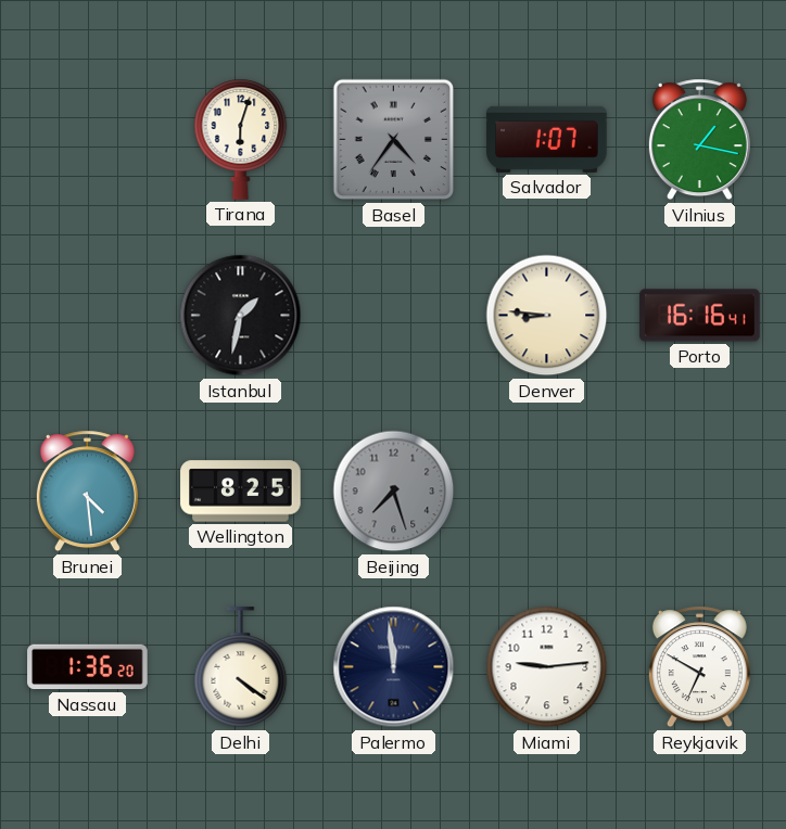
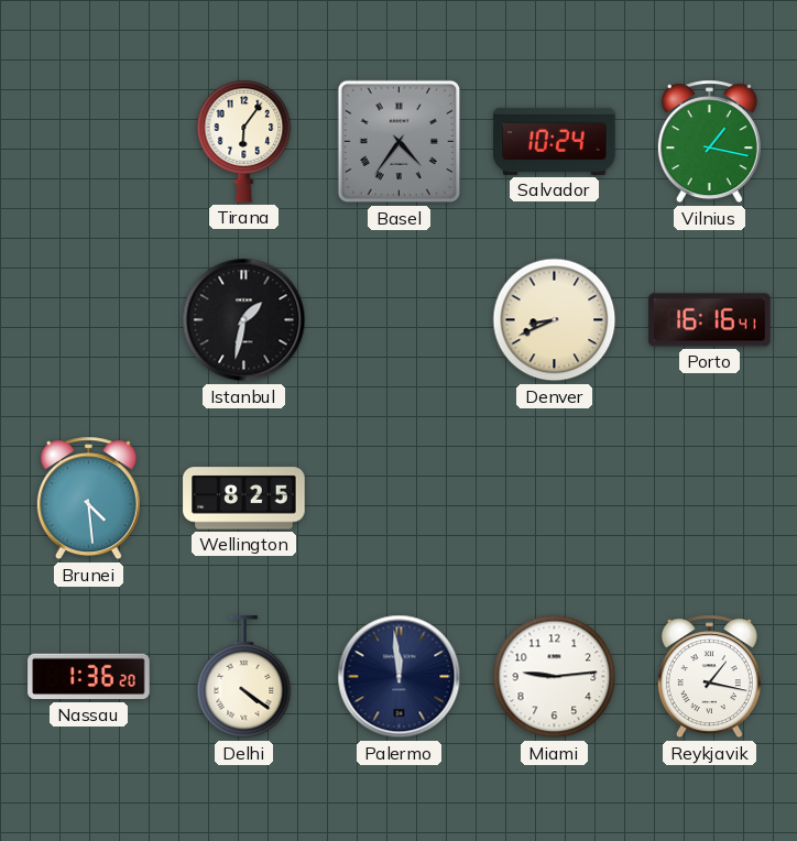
Tirana: 6:03 -> 6:06
Salvador: 1:07 -> 10:24
Denver: 8:46 -> 8:41
Beijing: 7:27 -> none
Reykjavik: 6:50 -> 1:17
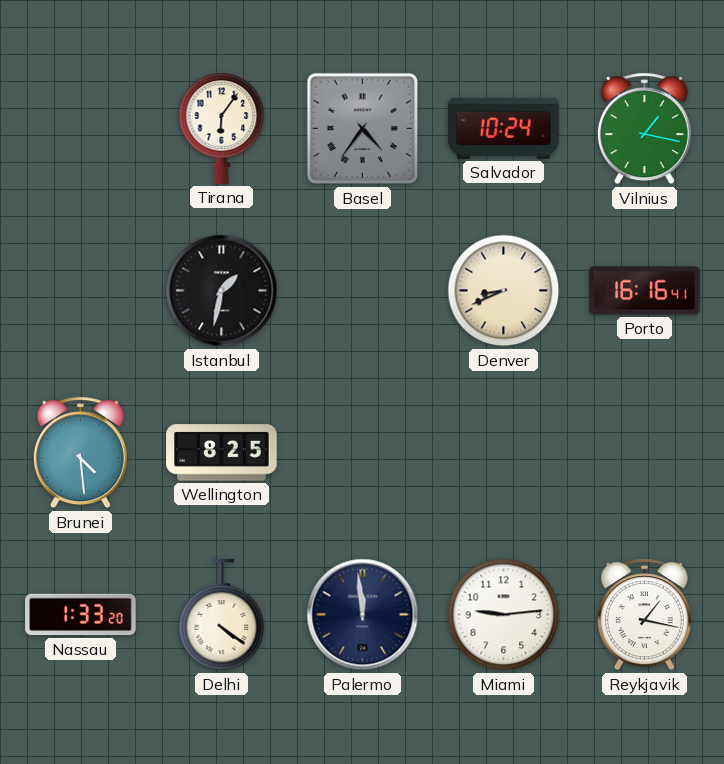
Nassau: 1:36 -> 1:33
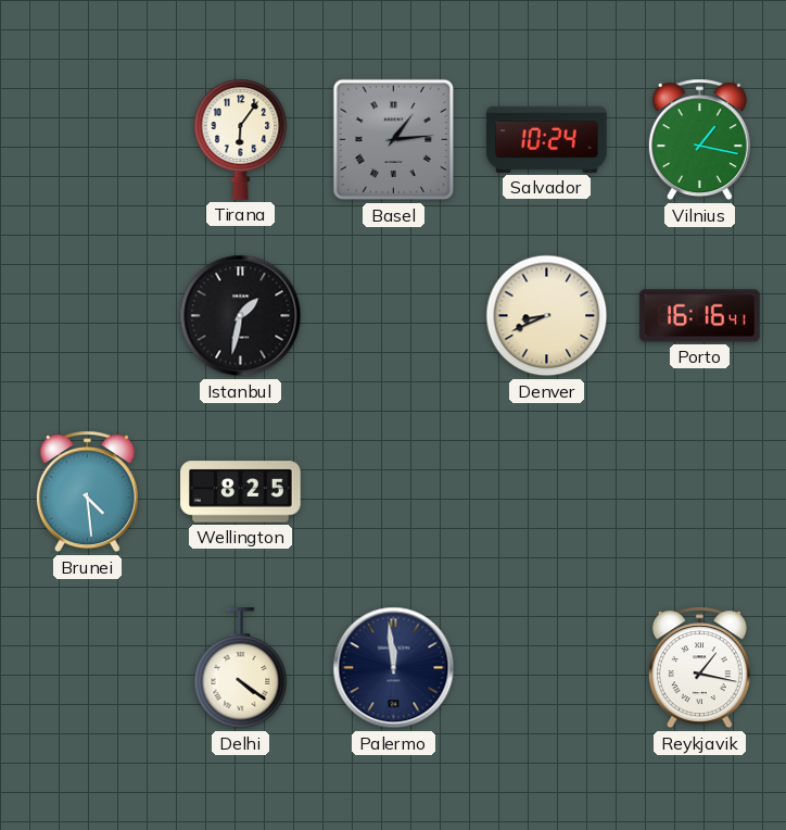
Basel: 4:36 -> 1:14
Nassau: 1:33 -> none
Miami: 9:14 -> none
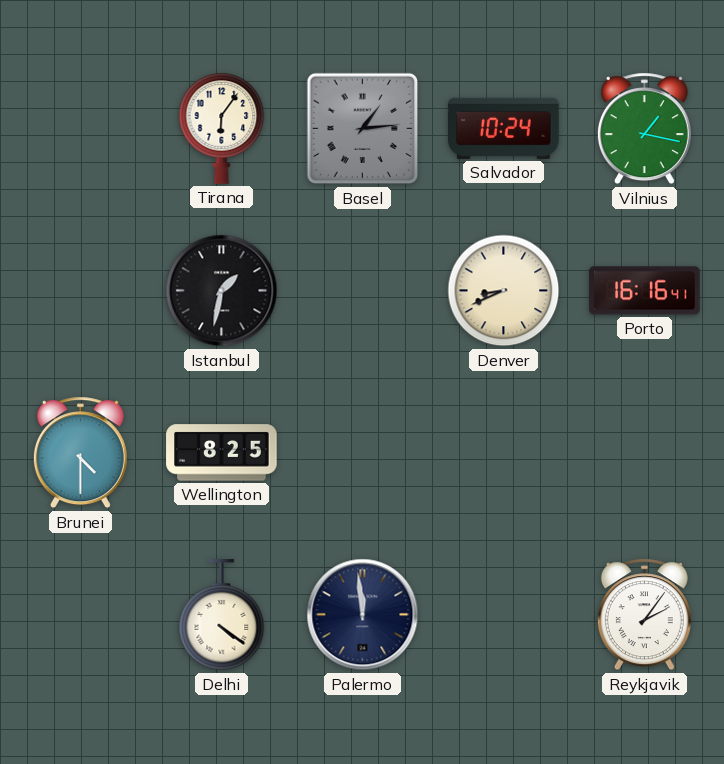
Brunei: 4:29 -> 4:30
Reykjavik: 1:17 -> 2:06
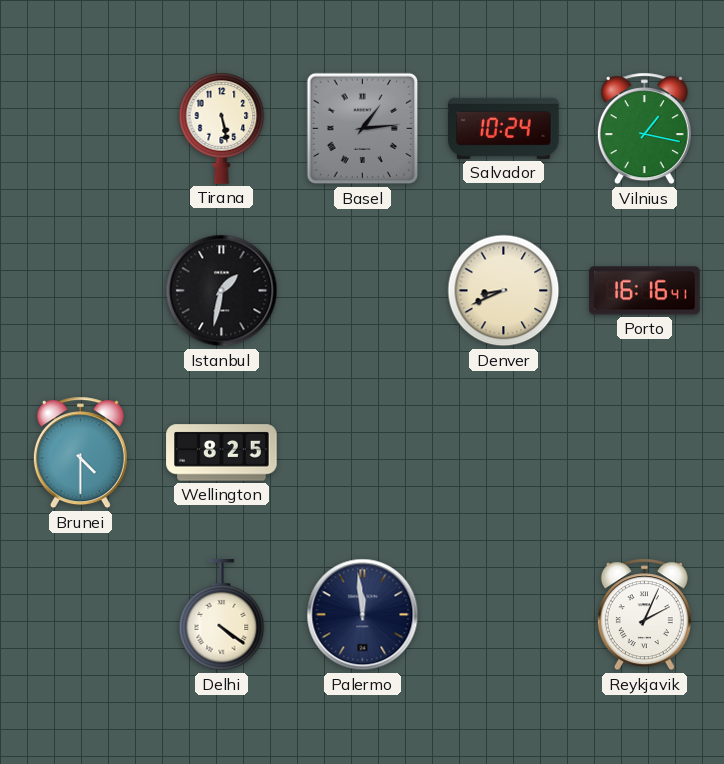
Tirana: 6:06 -> 5:28
Reykjavik: 2:06 -> 2:04
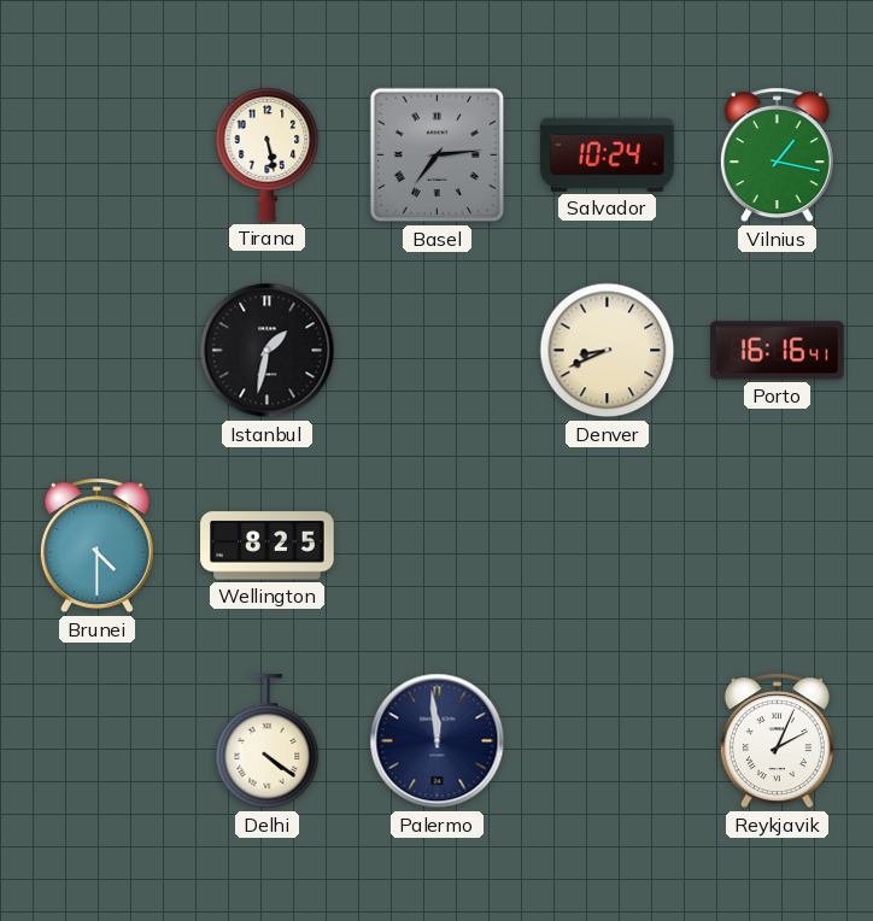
Basel: 1:14 -> 7:14
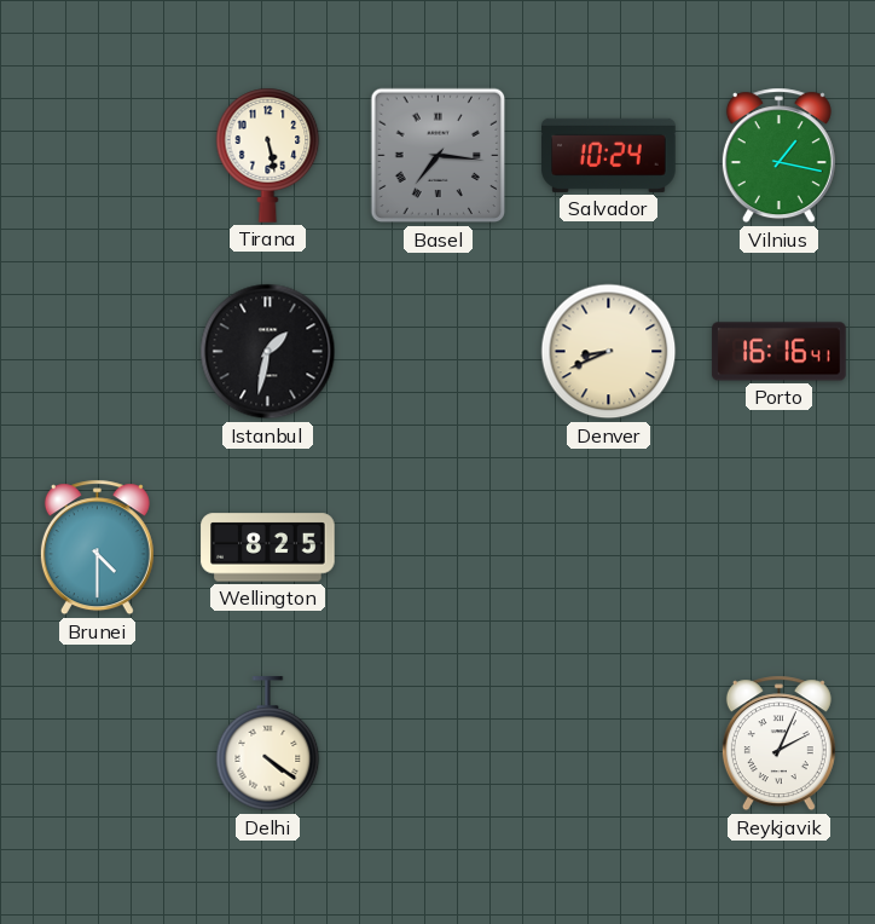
Basel: 7:14 -> 7:16
Palermo: 11:59 -> none
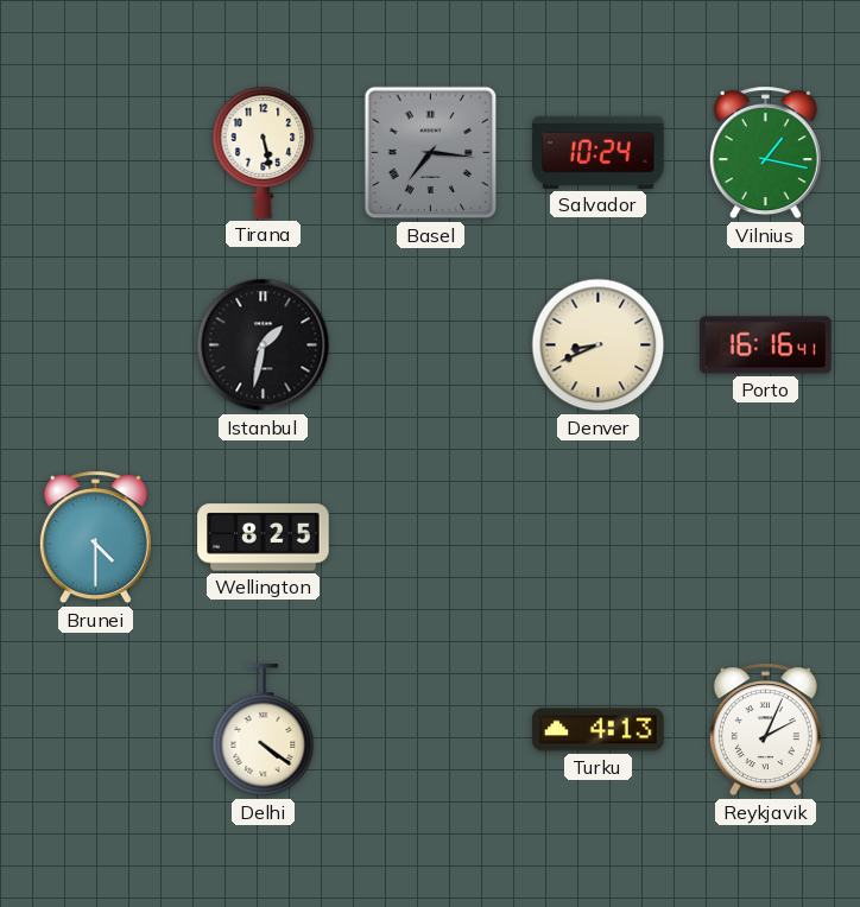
Turku: none -> 4:13
